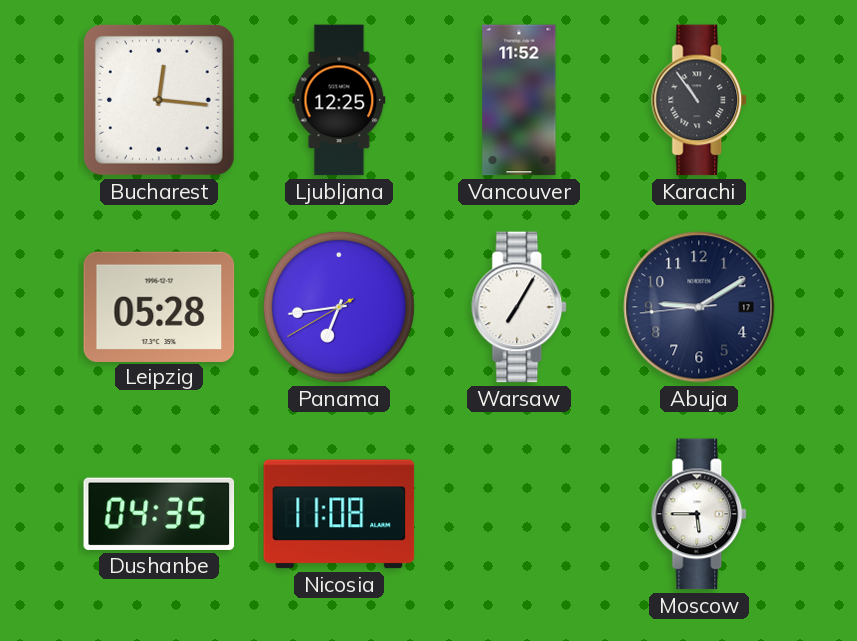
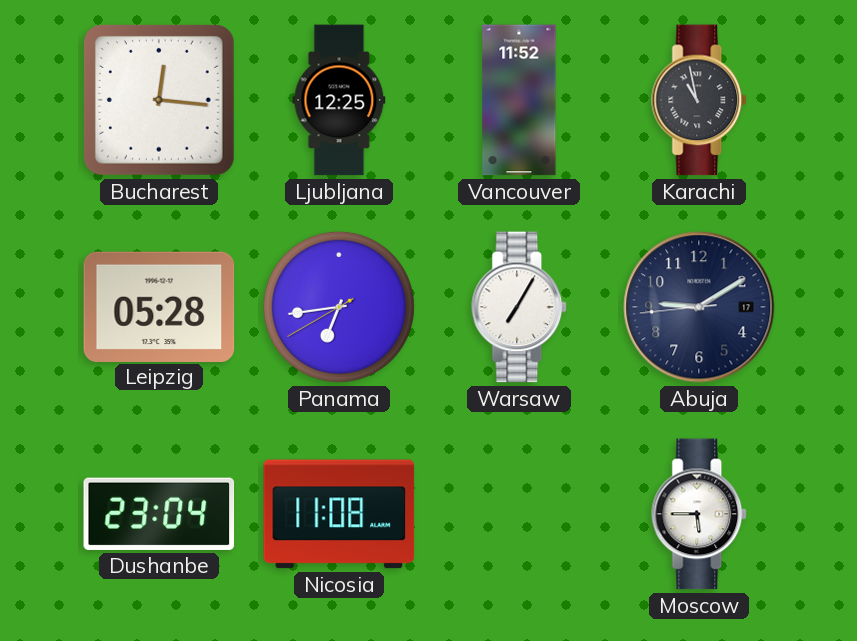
Karachi: 10:54 -> 10:58
Dushanbe: 04:35 -> 23:04
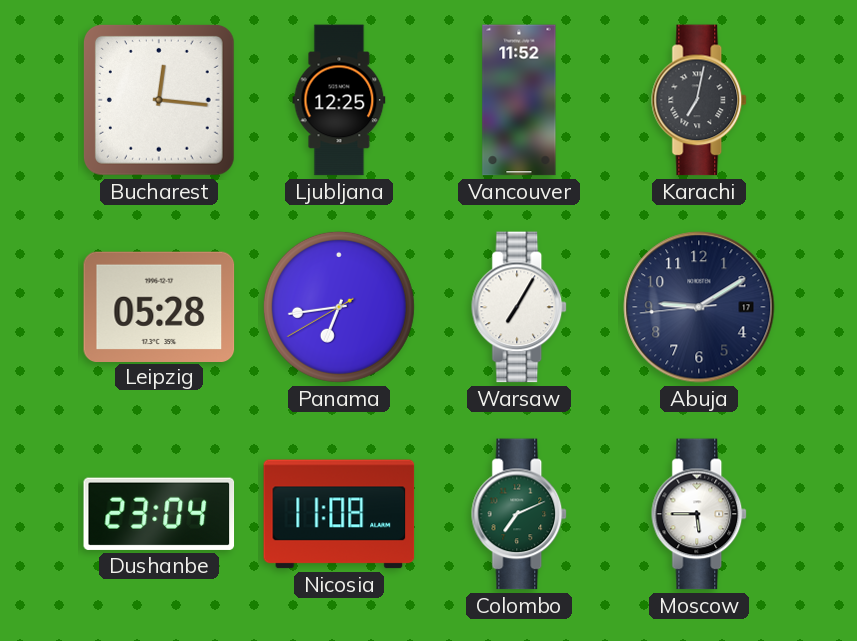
Karachi: 10:58 -> 7:02
Colombo: none -> 7:11
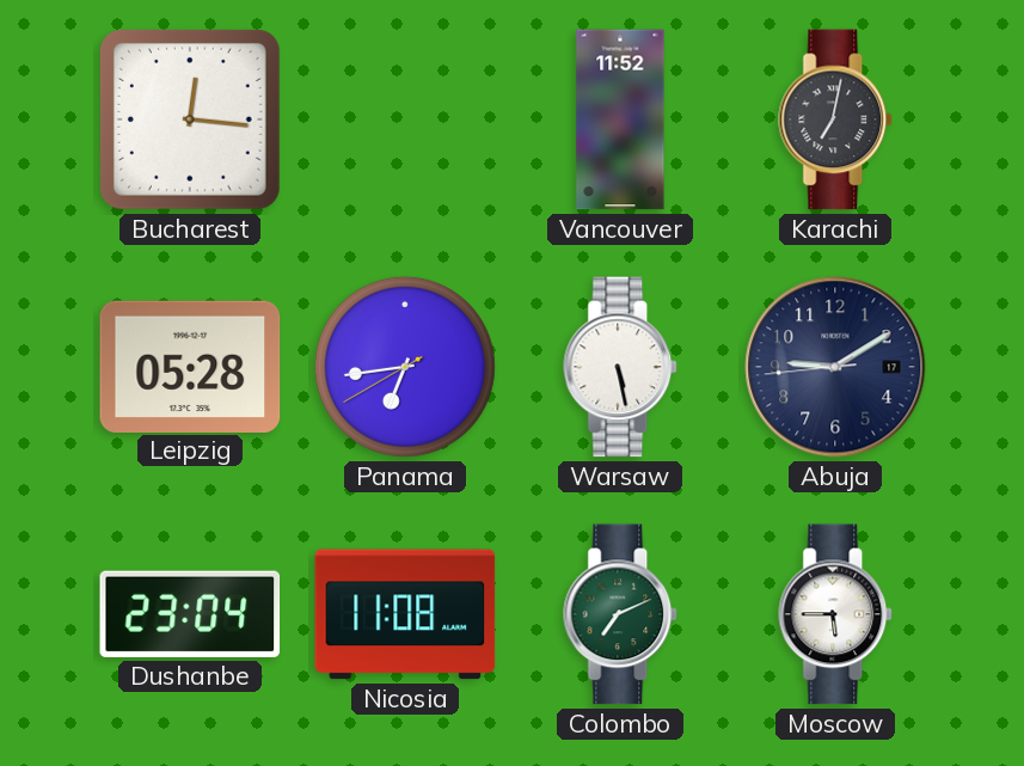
Ljubljana: 12:25 -> none
Warsaw: 7:05 -> 5:28
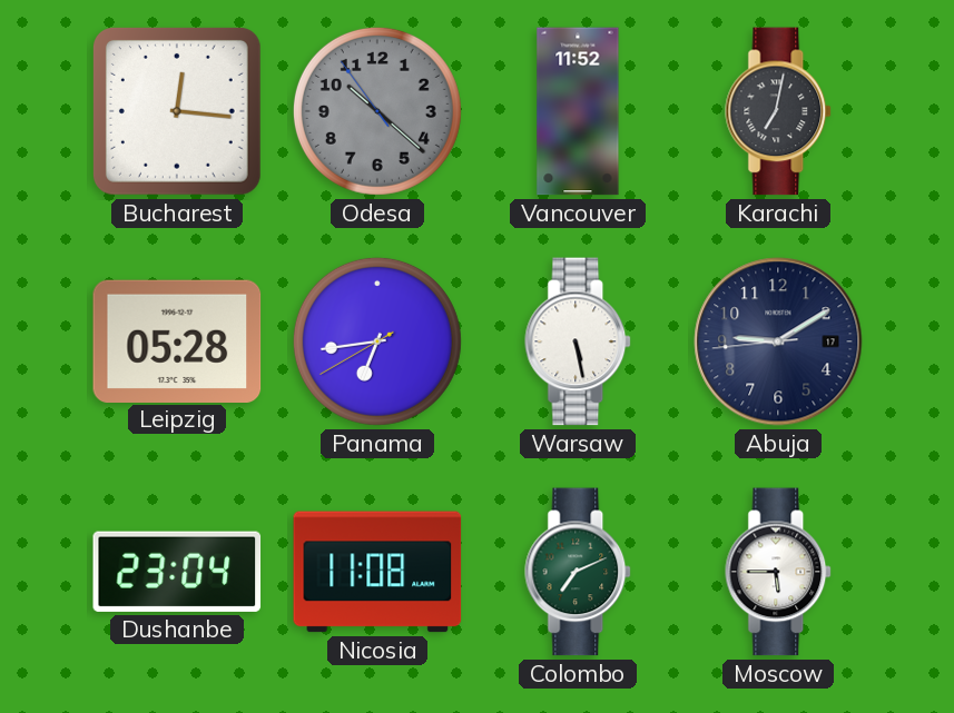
Odesa: none -> 10:21
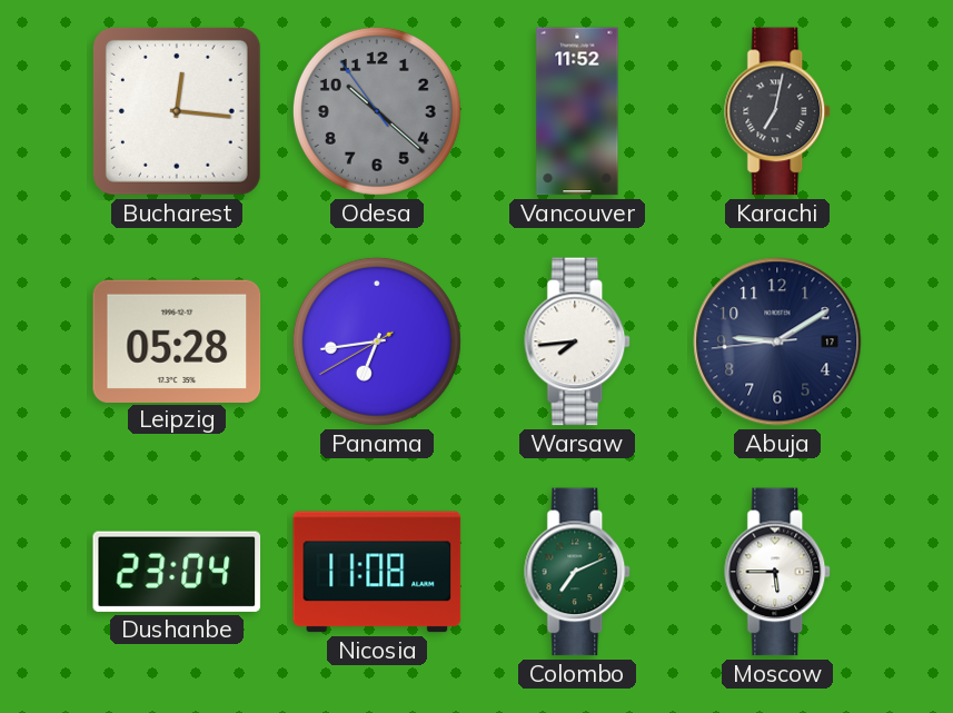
Warsaw: 5:28 -> 7:44
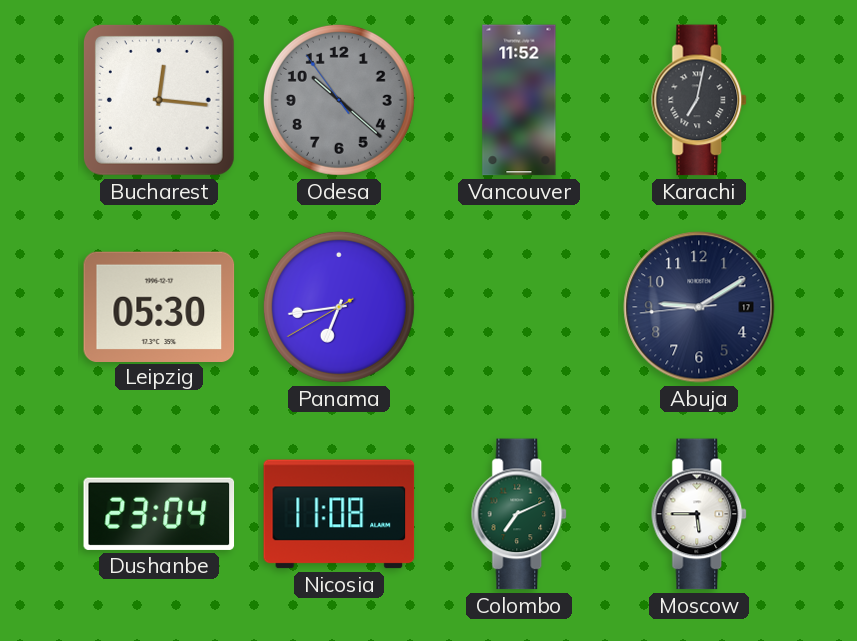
Leipzig: 05:28 -> 05:30
Warsaw: 7:44 -> none
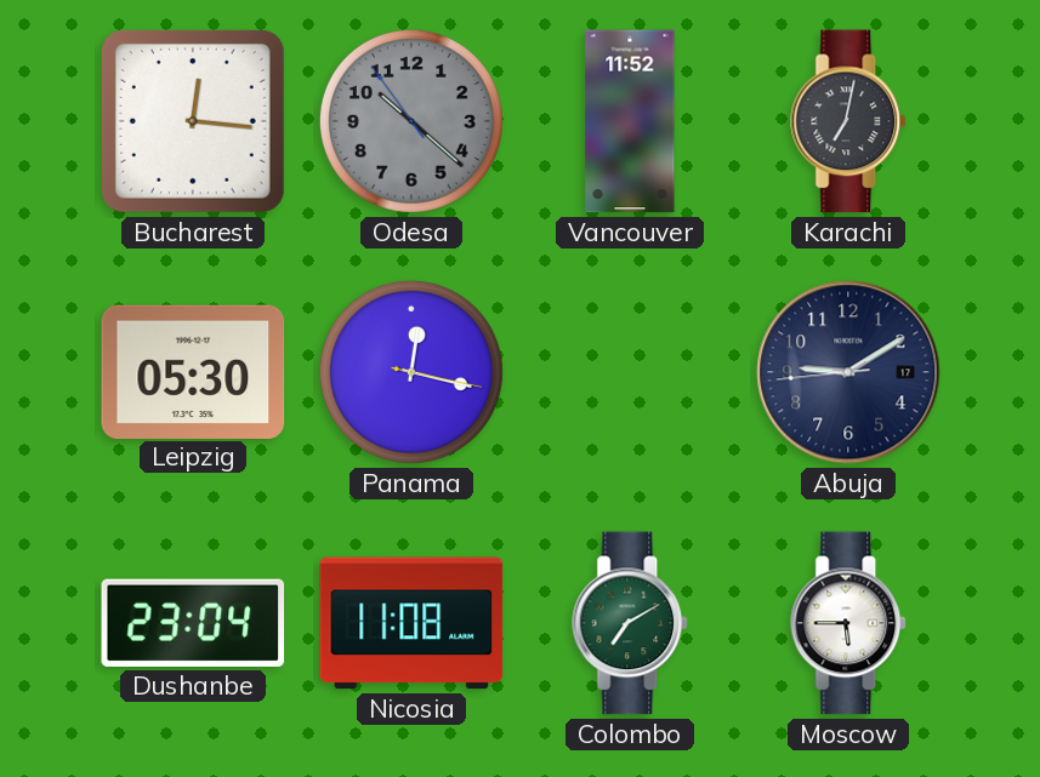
Panama: 6:43 -> 12:17
Colombo: 7:11 -> 7:10
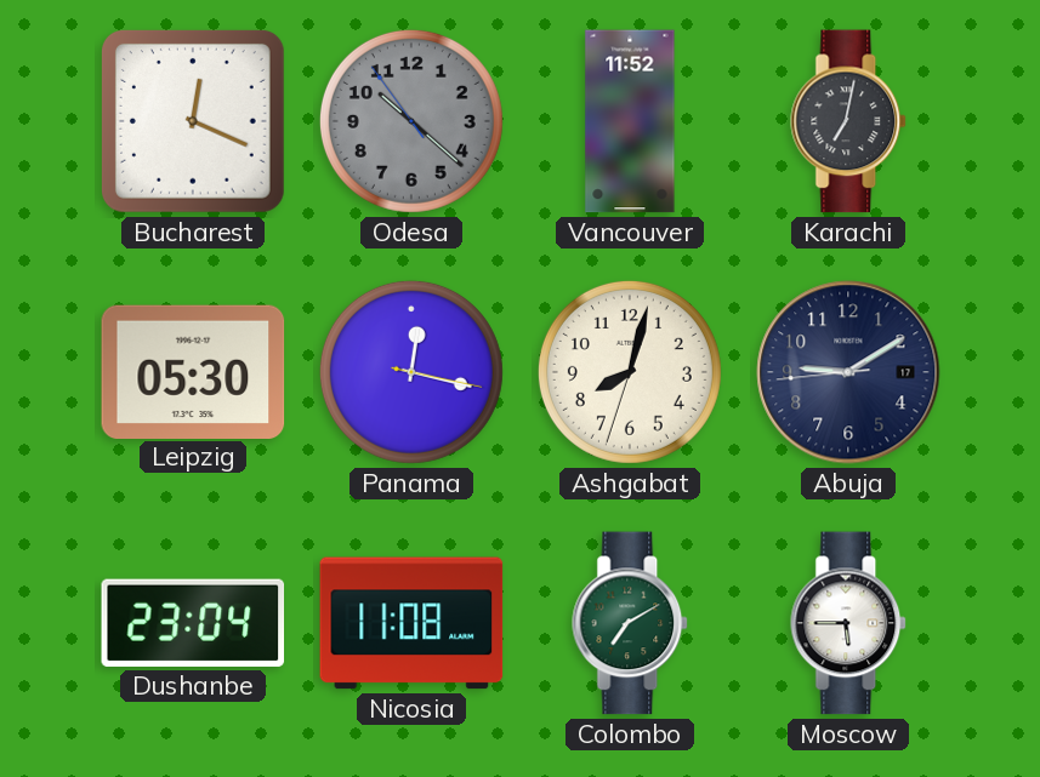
Bucharest: 12:16 -> 12:19
Ashgabat: none -> 8:02
